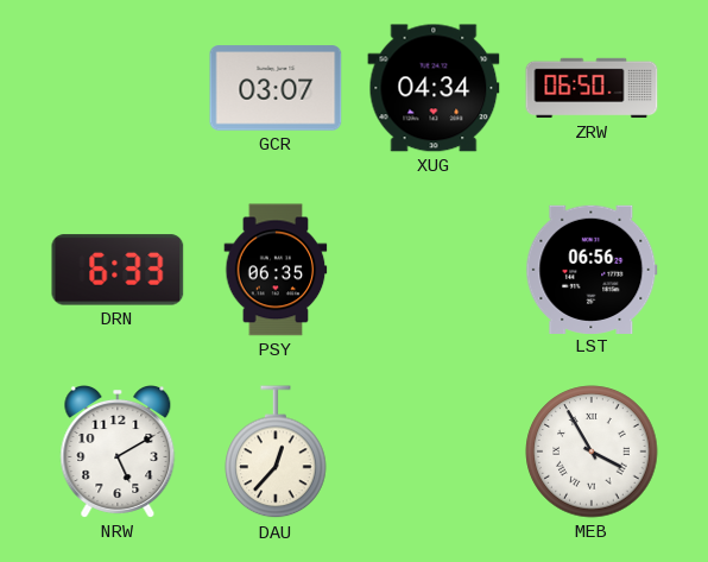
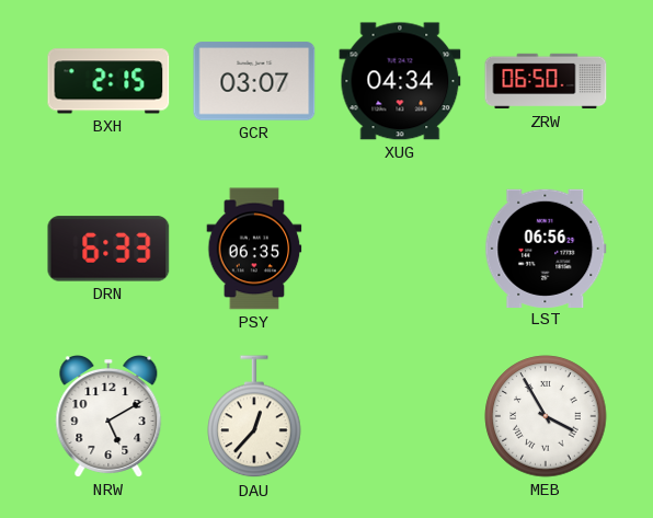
BXH: none -> 2:15
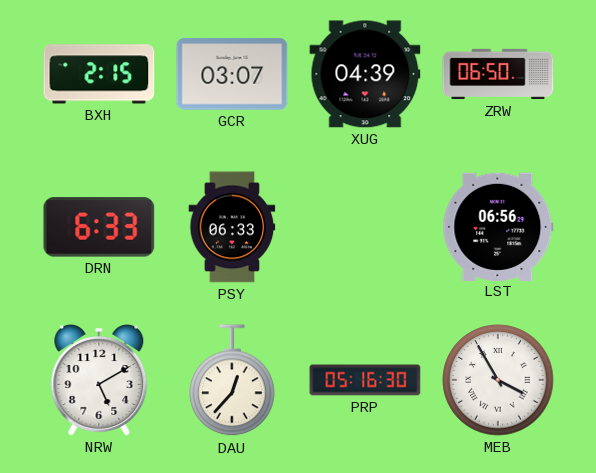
XUG: 04:34 -> 04:39
PSY: 06:35 -> 06:33
PRP: none -> 05:16
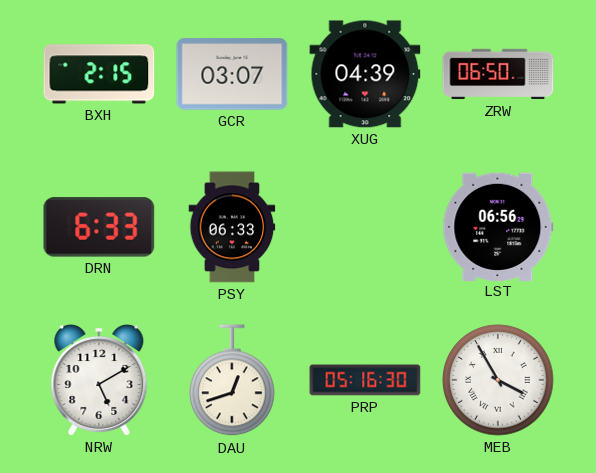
DAU: 12:37 -> 12:42
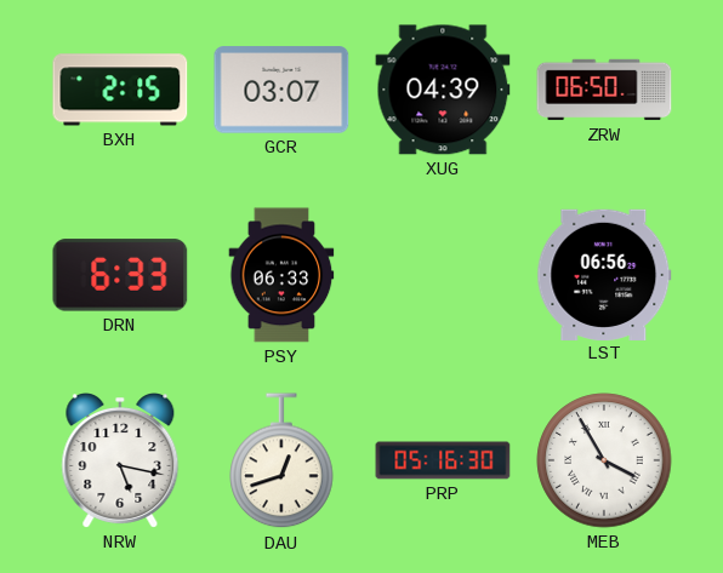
NRW: 5:10 -> 5:17
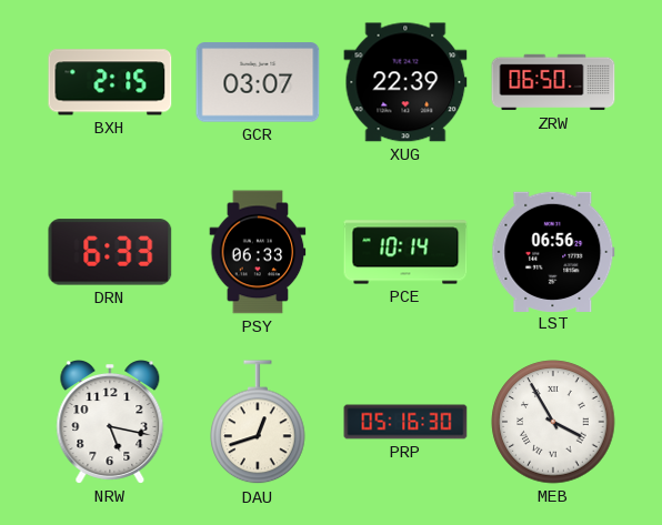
XUG: 04:39 -> 22:39
PCE: none -> 10:14
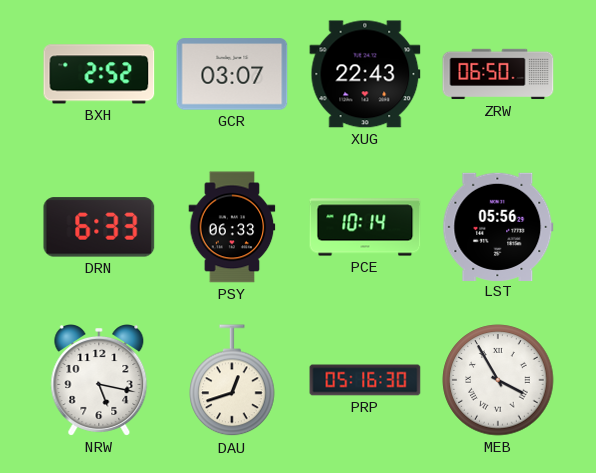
BXH: 2:15 -> 2:52
XUG: 22:39 -> 22:43
LST: 06:56 -> 05:56
